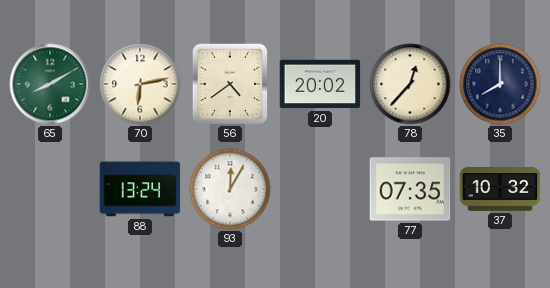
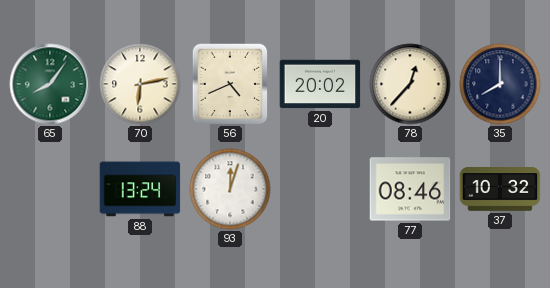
65: 8:10 -> 8:06
56: 4:39 -> 4:41
93: 12:05 -> 12:03
77: 07:35 -> 08:46
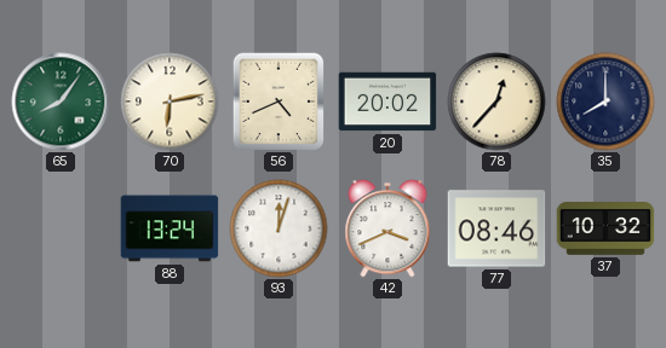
42: none -> 3:41
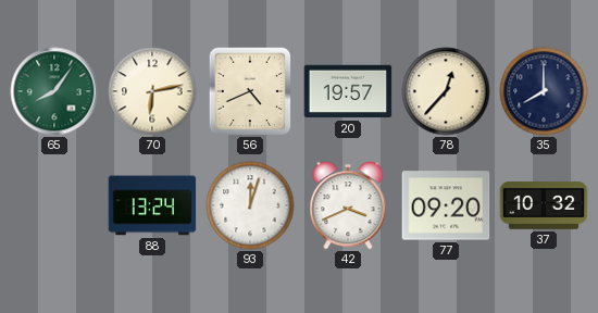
20: 20:02 -> 19:57
77: 08:46 -> 09:20
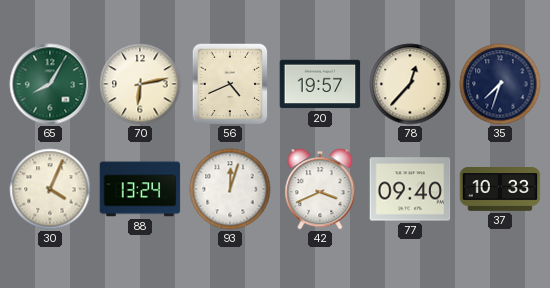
65: 8:06 -> 8:05
35: 8:00 -> 7:33
30: none -> 4:04
77: 09:20 -> 09:40
37: 10:32 -> 10:33
